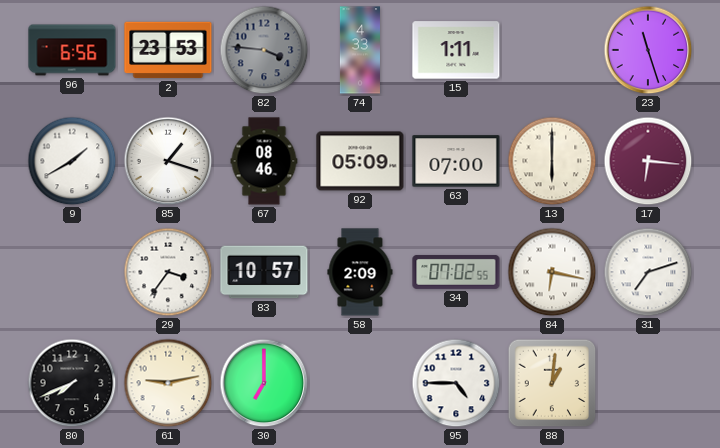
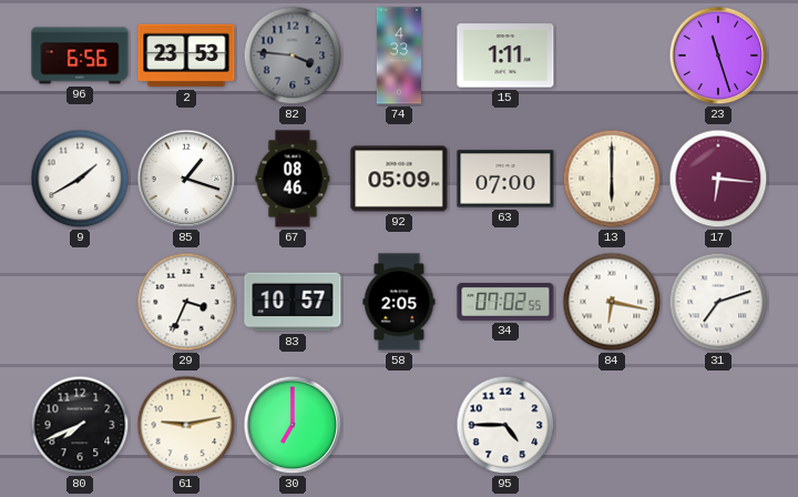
29: 3:36 -> 3:34
58: 2:09 -> 2:05
88: 1:01 -> none
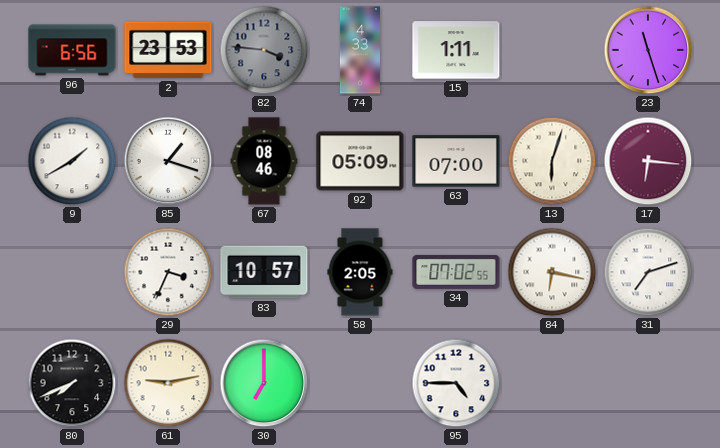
13: 6:00 -> 6:03
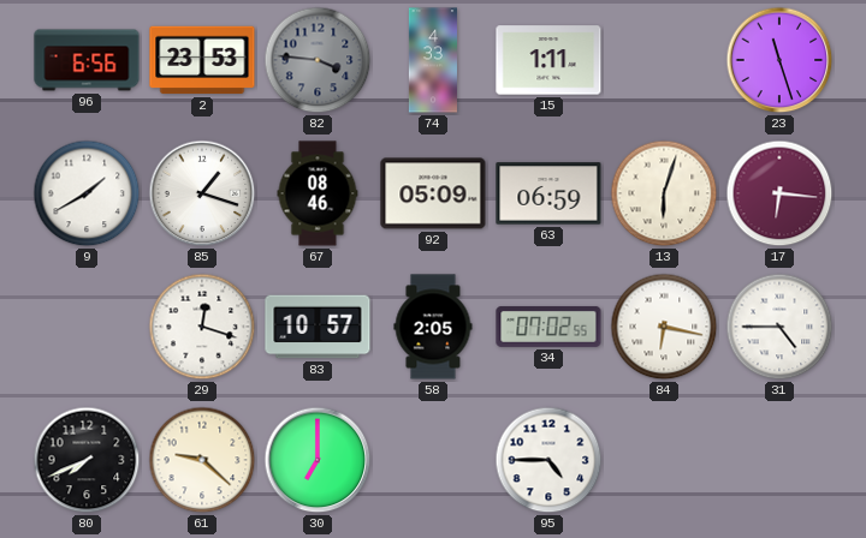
63: 07:00 -> 06:59
29: 3:34 -> 12:18
31: 7:12 -> 4:45
61: 9:13 -> 9:22
